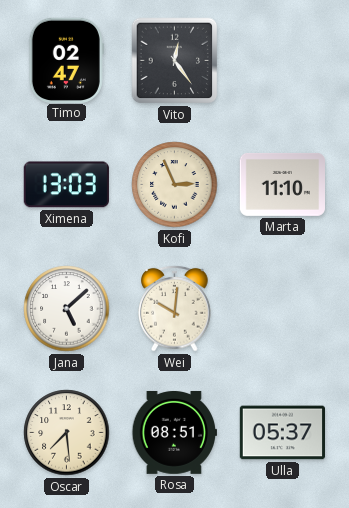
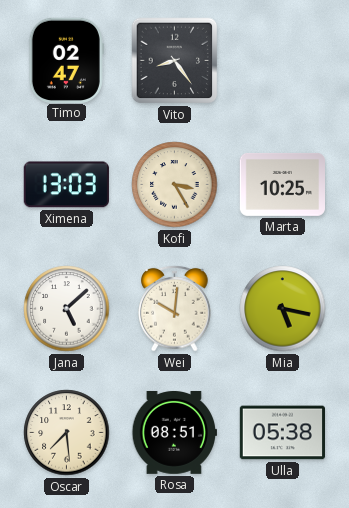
Vito: 12:24 -> 8:24
Kofi: 2:56 -> 3:25
Marta: 11:10 -> 10:25
Mia: none -> 5:17
Ulla: 05:37 -> 05:38
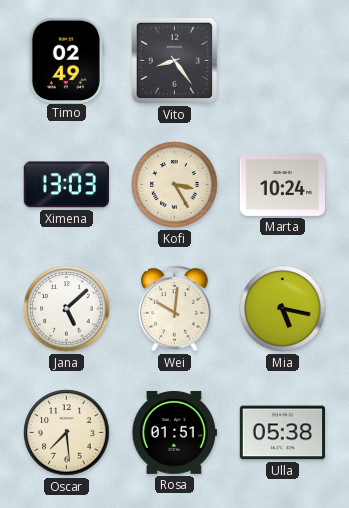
Timo: 02:47 -> 02:49
Marta: 10:25 -> 10:24
Rosa: 08:51 -> 01:51
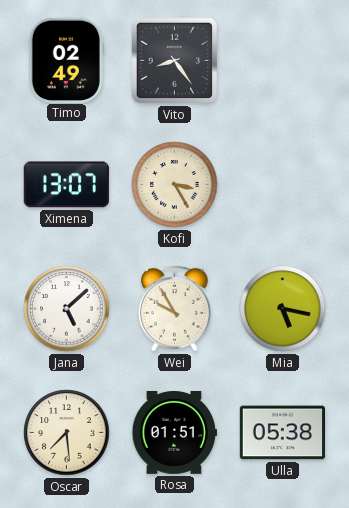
Ximena: 13:03 -> 13:07
Marta: 10:24 -> none
Wei: 10:01 -> 9:55
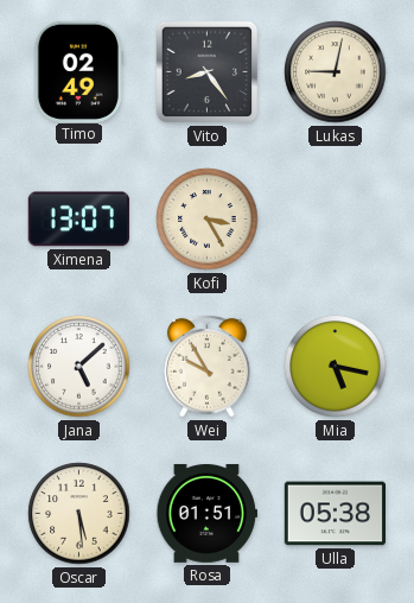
Lukas: none -> 9:02
Oscar: 7:29 -> 5:29
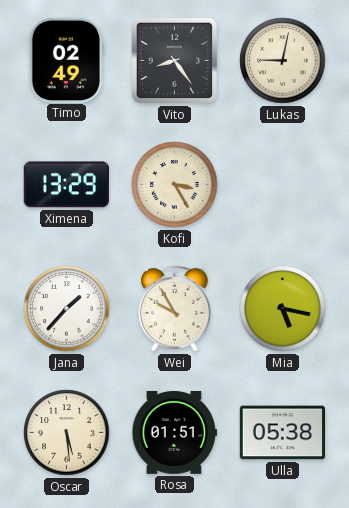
Ximena: 13:07 -> 13:29
Jana: 5:08 -> 1:37
